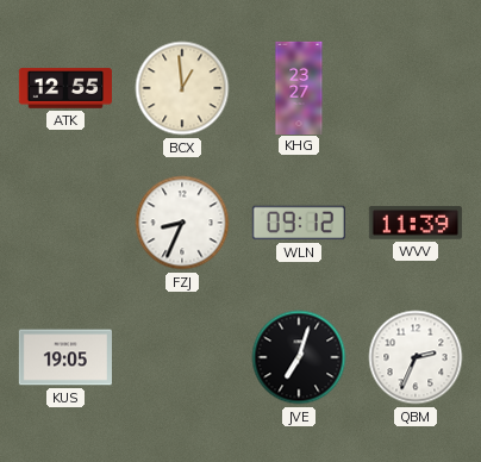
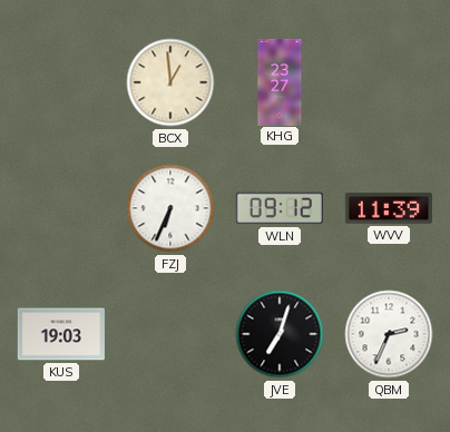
ATK: 12:55 -> none
FZJ: 8:34 -> 6:34
KUS: 19:05 -> 19:03
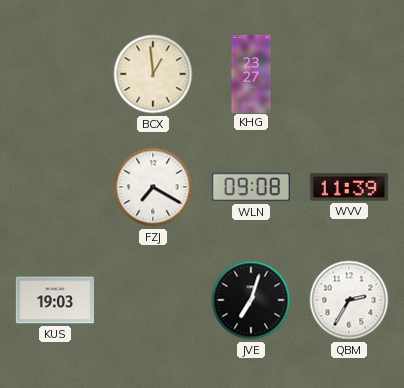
FZJ: 6:34 -> 7:20
WLN: 09:12 -> 09:08
QBM: 2:34 -> 2:35
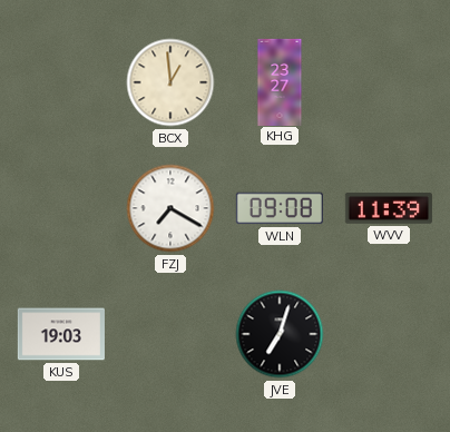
QBM: 2:35 -> none
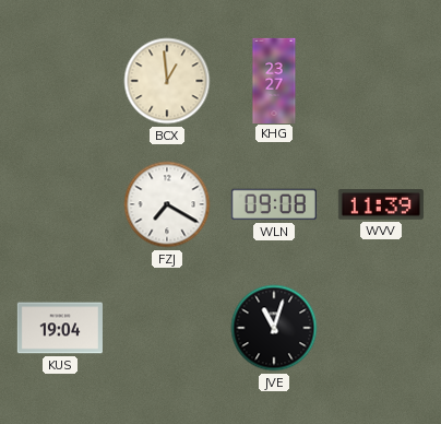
KUS: 19:03 -> 19:04
JVE: 7:03 -> 11:03
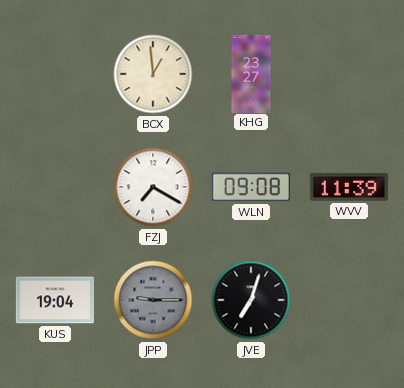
JPP: none -> 9:15
JVE: 11:03 -> 7:03
